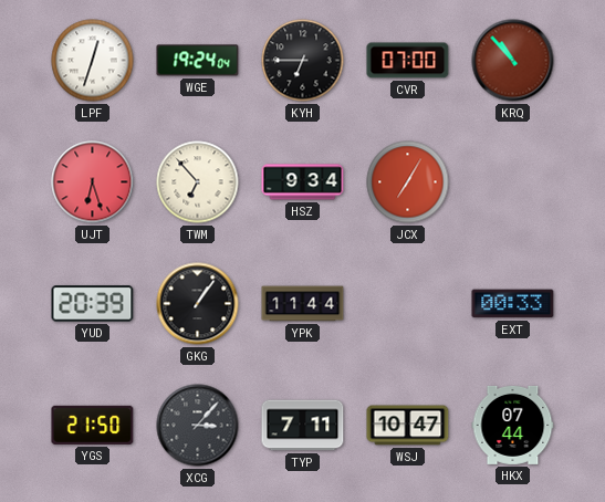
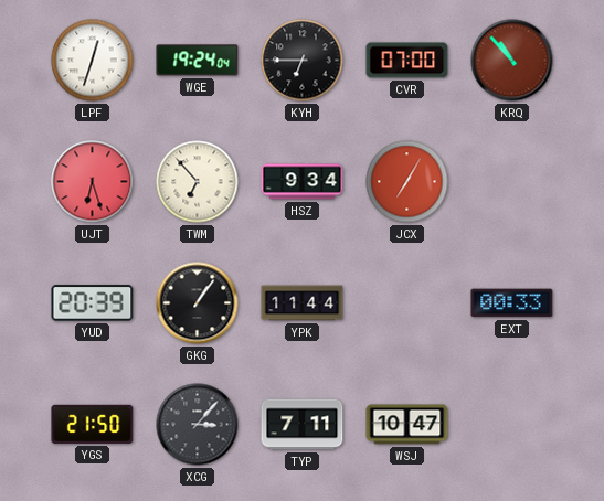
HKX: 07:44 -> none
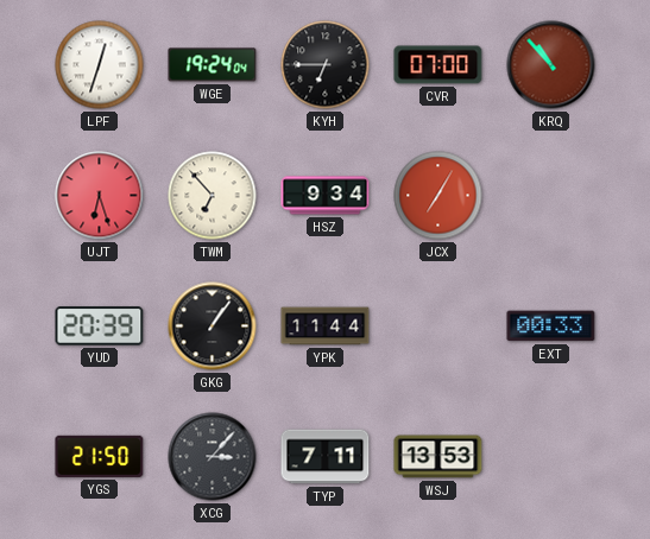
WSJ: 10:47 -> 13:53
